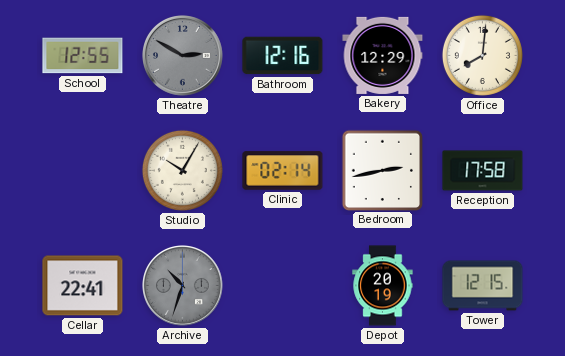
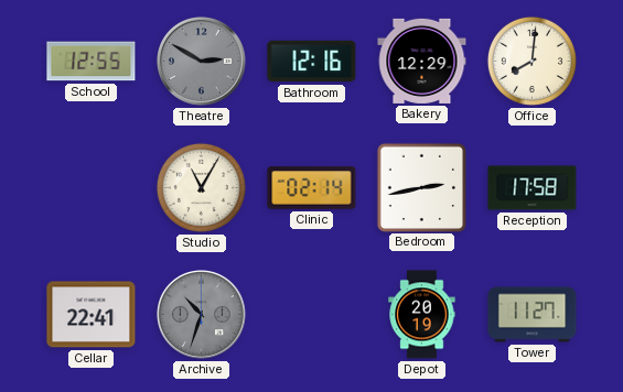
Studio: 10:05 -> 11:05
Tower: 12:15 -> 11:27
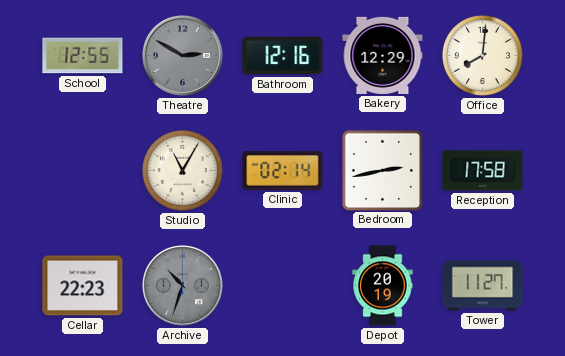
Cellar: 22:41 -> 22:23
